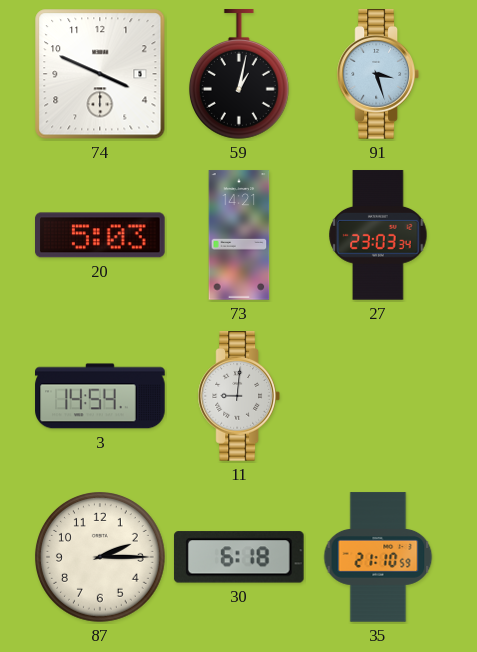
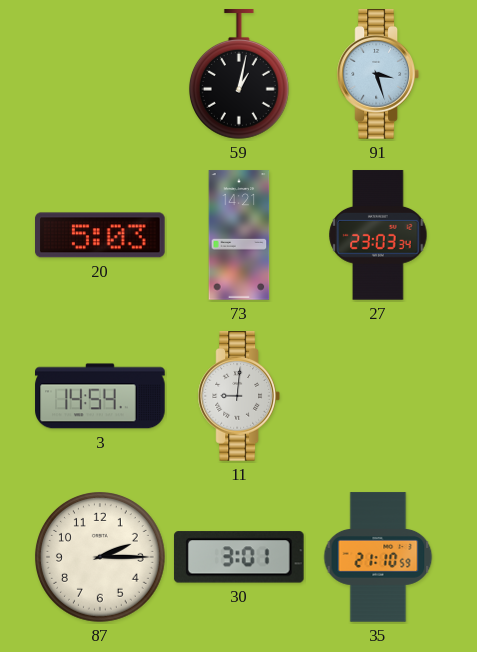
74: 3:49 -> none
30: 6:18 -> 3:01
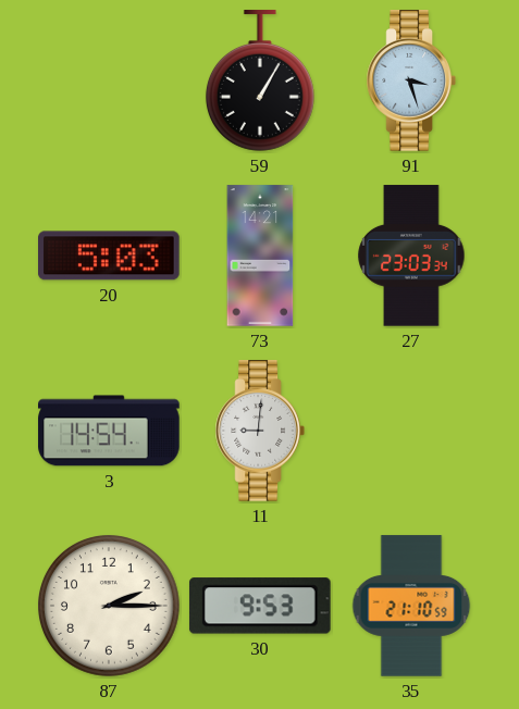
59: 1:02 -> 1:05
30: 3:01 -> 9:53
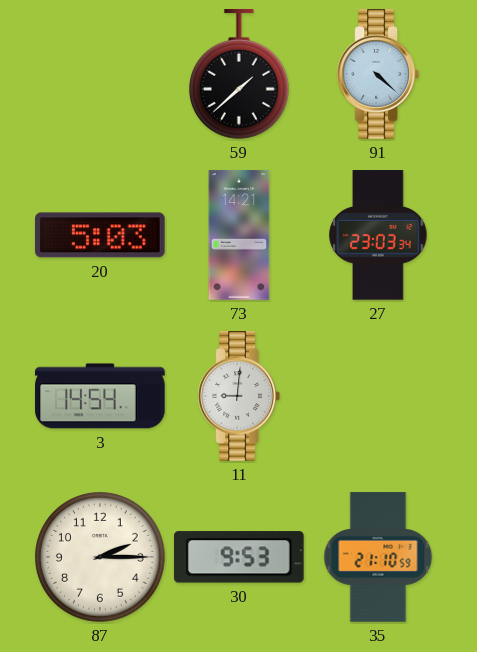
59: 1:05 -> 1:38
91: 3:27 -> 4:22
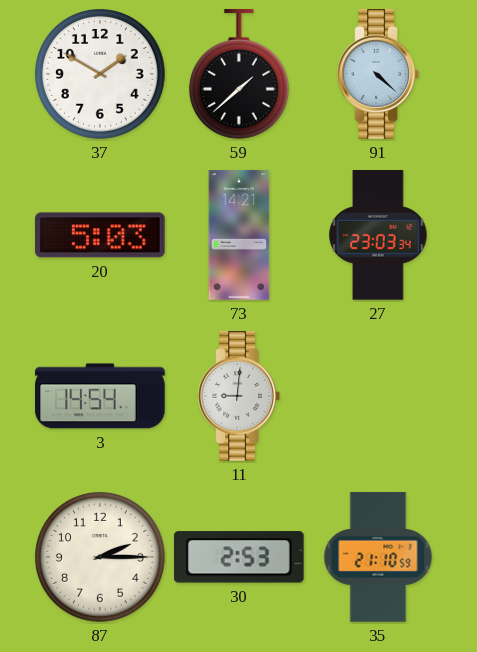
37: none -> 1:50
30: 9:53 -> 2:53
